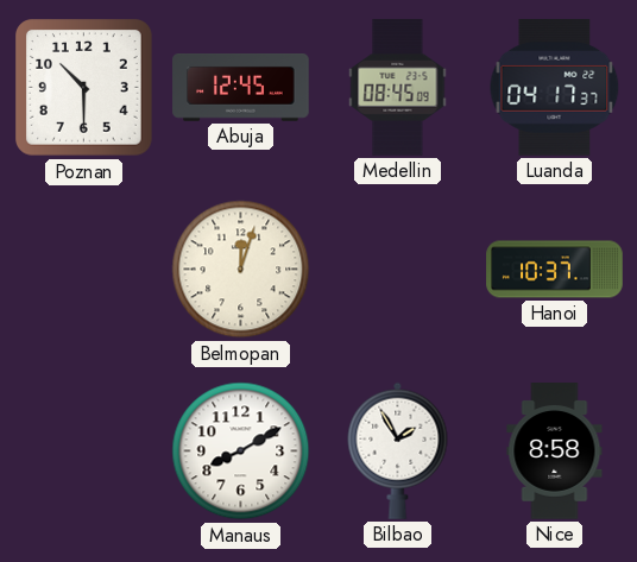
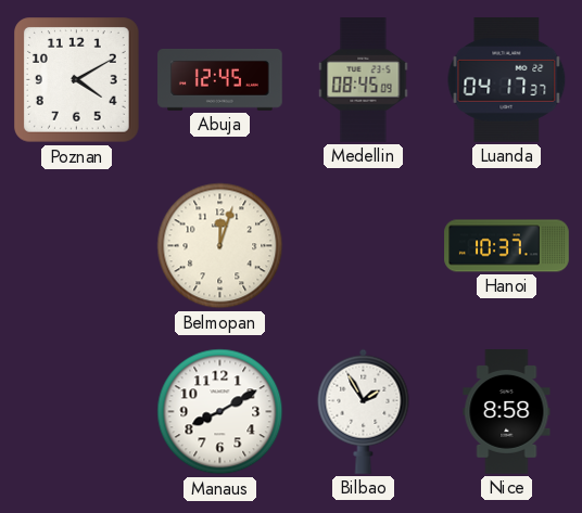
Poznan: 10:30 -> 4:10
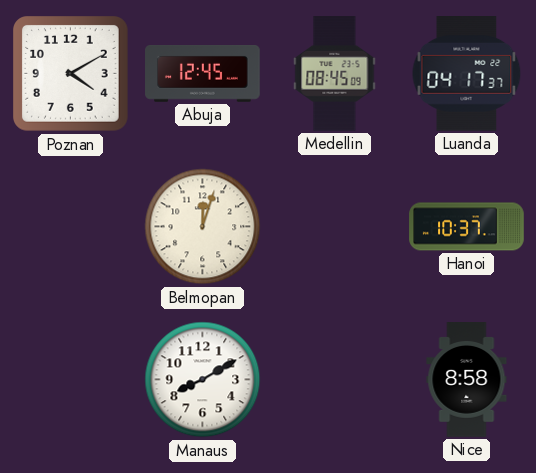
Bilbao: 1:55 -> none
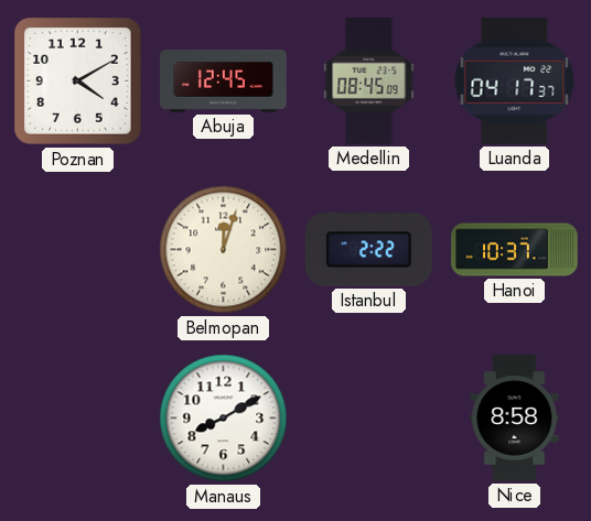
Istanbul: none -> 2:22
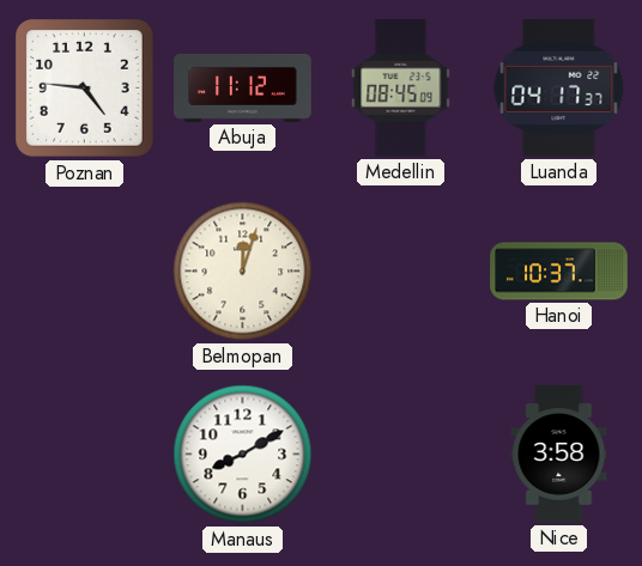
Poznan: 4:10 -> 4:46
Abuja: 12:45 -> 11:12
Istanbul: 2:22 -> none
Nice: 8:58 -> 3:58
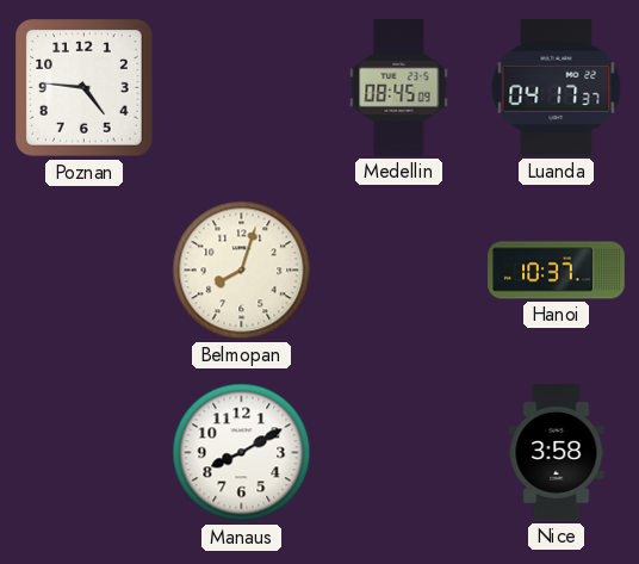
Abuja: 11:12 -> none
Belmopan: 12:03 -> 8:03
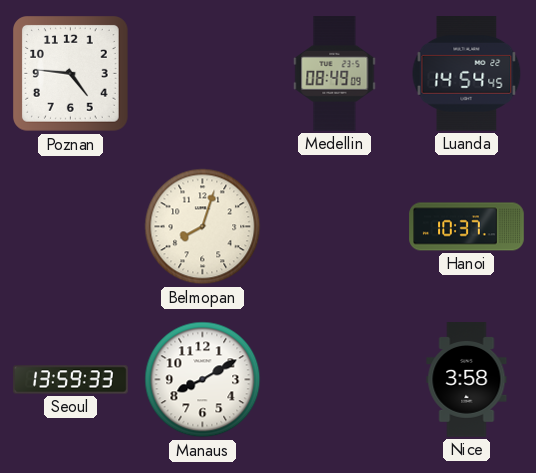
Medellin: 08:45 -> 08:49
Luanda: 04:17 -> 14:54
Seoul: none -> 13:59
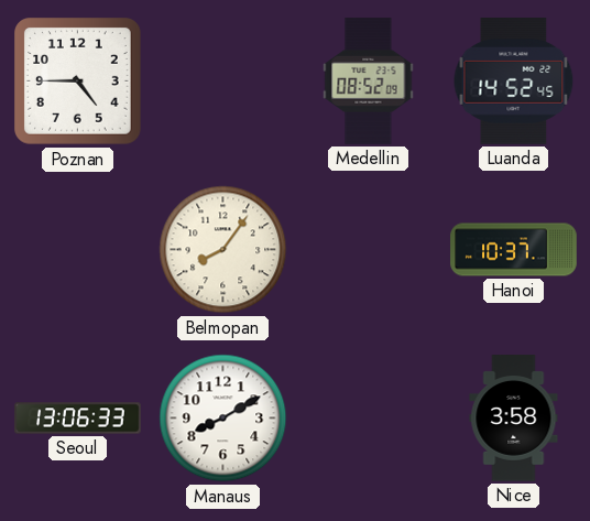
Poznan: 4:46 -> 4:45
Medellin: 08:49 -> 08:52
Luanda: 14:54 -> 14:52
Belmopan: 8:03 -> 8:06
Seoul: 13:59 -> 13:06
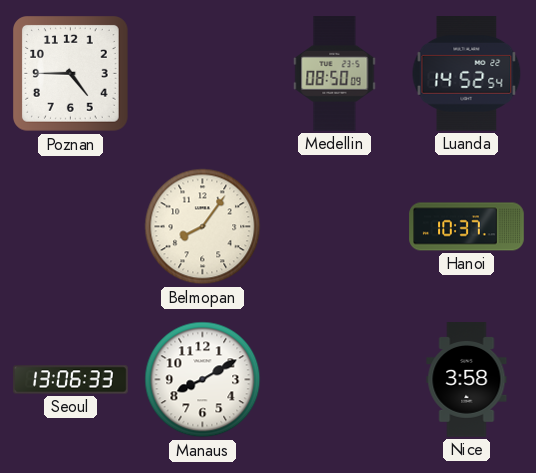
Medellin: 08:52 -> 08:50
Luanda: 14:52:45 -> 14:52:54
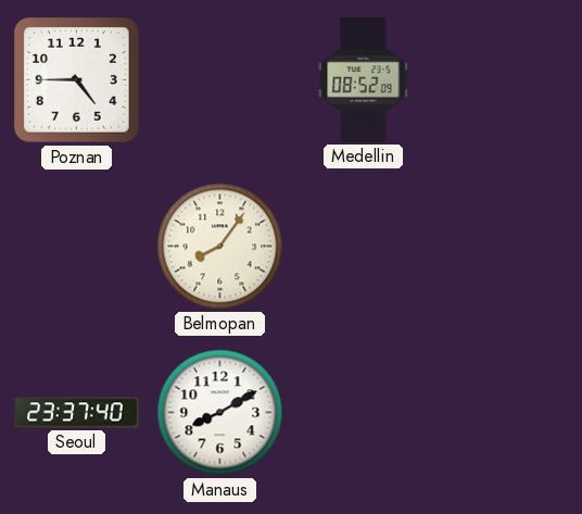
Medellin: 08:50 -> 08:52
Luanda: 14:52 -> none
Hanoi: 10:37 -> none
Seoul: 13:06 -> 23:37
Nice: 3:58 -> none
